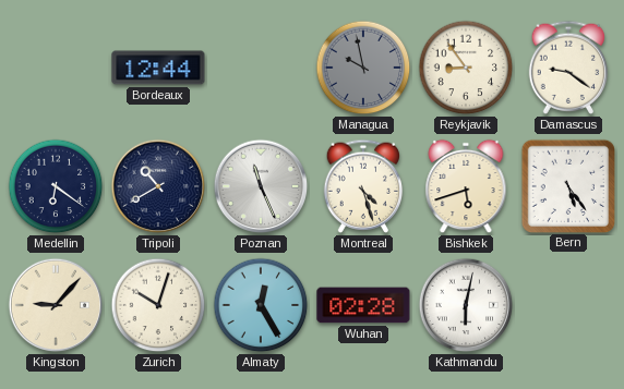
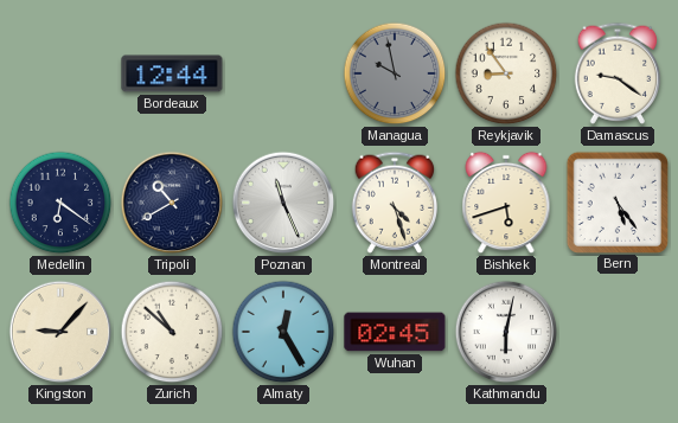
Zurich: 10:03 -> 10:52
Wuhan: 02:28 -> 02:45
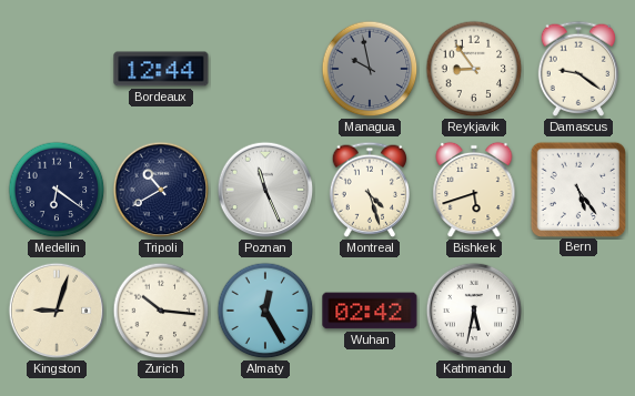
Kingston: 9:07 -> 9:03
Zurich: 10:52 -> 10:16
Wuhan: 02:45 -> 02:42
Kathmandu: 6:02 -> 5:32
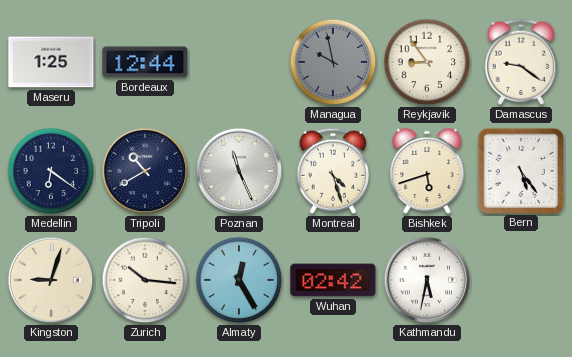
Maseru: none -> 1:25
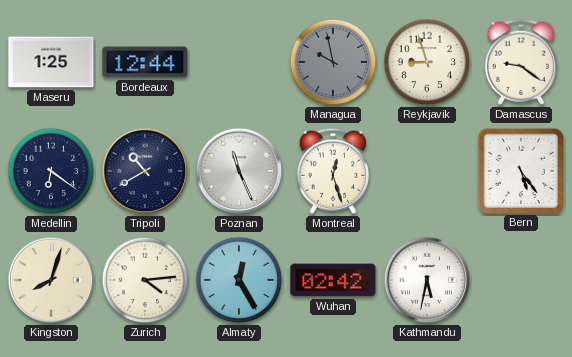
Reykjavik: 8:54 -> 8:57
Montreal: 4:27 -> 12:27
Bishkek: 5:42 -> none
Kingston: 9:03 -> 8:03
Zurich: 10:16 -> 4:14
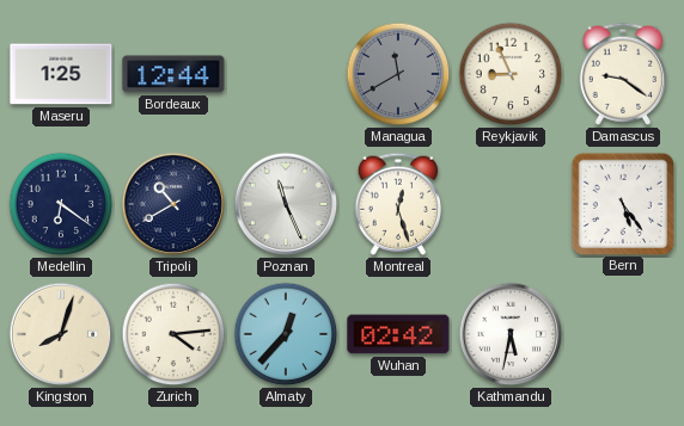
Managua: 9:58 -> 11:40
Reykjavik: 8:57 -> 8:56
Almaty: 12:25 -> 12:37
